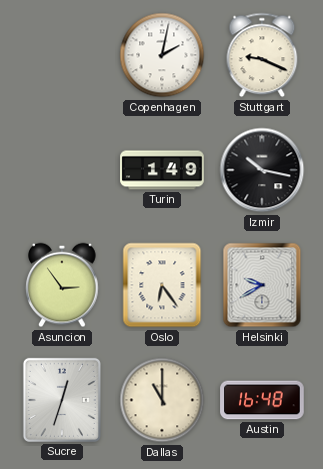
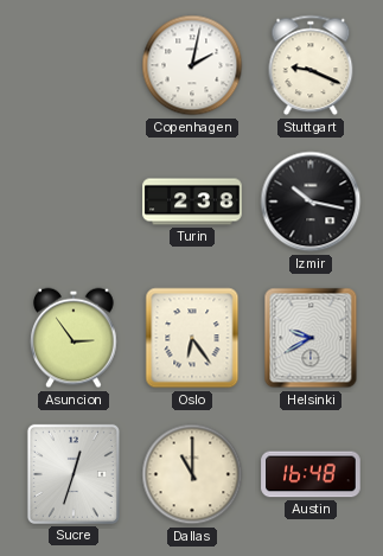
Turin: 1:49 -> 2:38
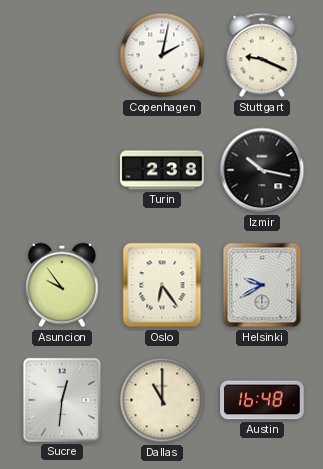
Asuncion: 2:54 -> 9:54
Sucre: 12:33 -> 12:31
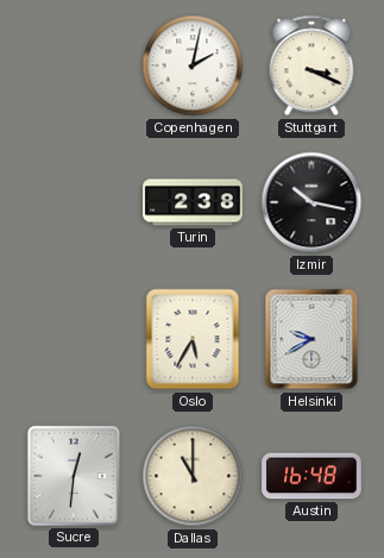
Stuttgart: 9:19 -> 3:19
Asuncion: 9:54 -> none
Oslo: 6:24 -> 5:35
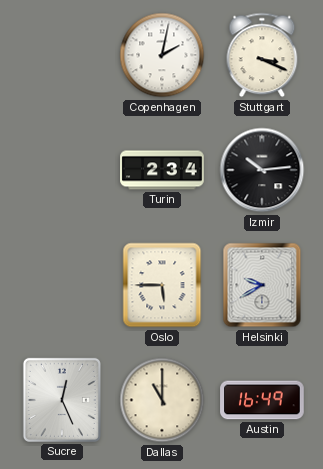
Turin: 2:38 -> 2:34
Izmir: 10:17 -> 10:14
Oslo: 5:35 -> 5:45
Sucre: 12:31 -> 12:26
Austin: 16:48 -> 16:49
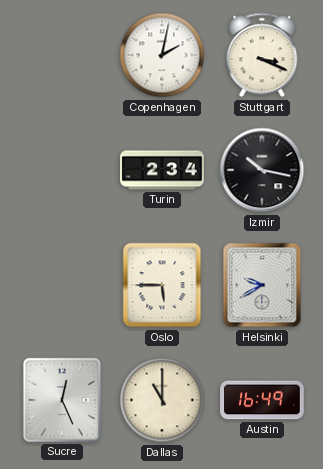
Izmir: 10:14 -> 10:17
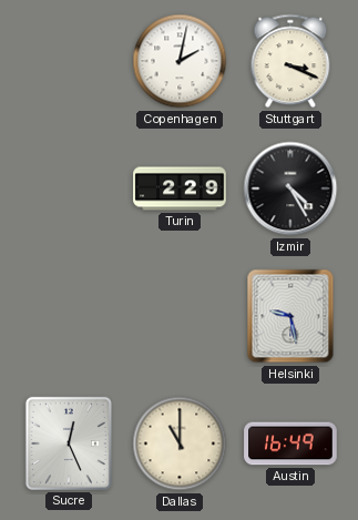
Turin: 2:34 -> 2:29
Izmir: 10:17 -> 4:25
Oslo: 5:45 -> none
Helsinki: 9:40 -> 9:28
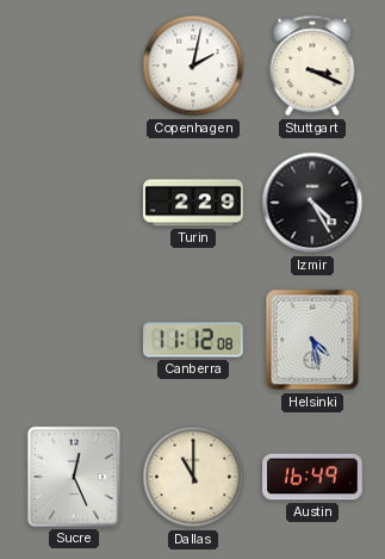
Canberra: none -> 11:12
Helsinki: 9:28 -> 4:28
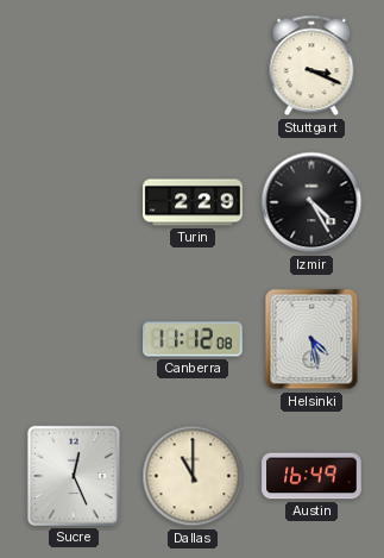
Copenhagen: 2:02 -> none
